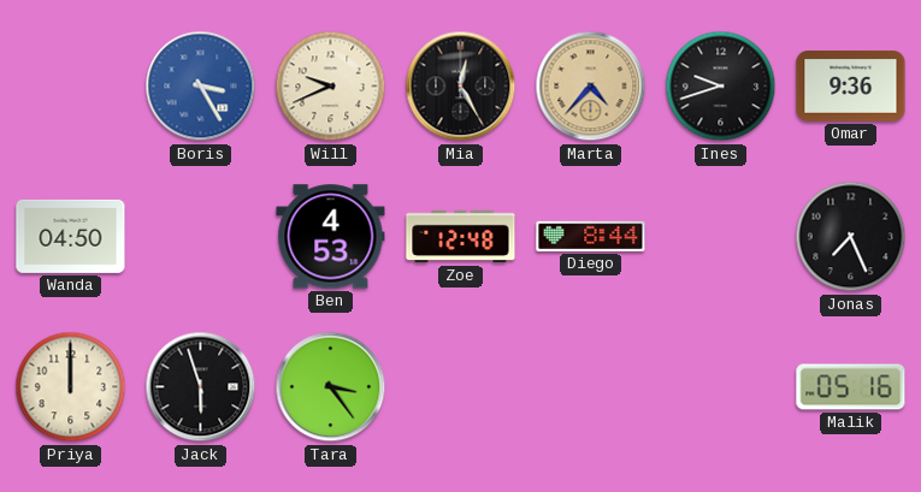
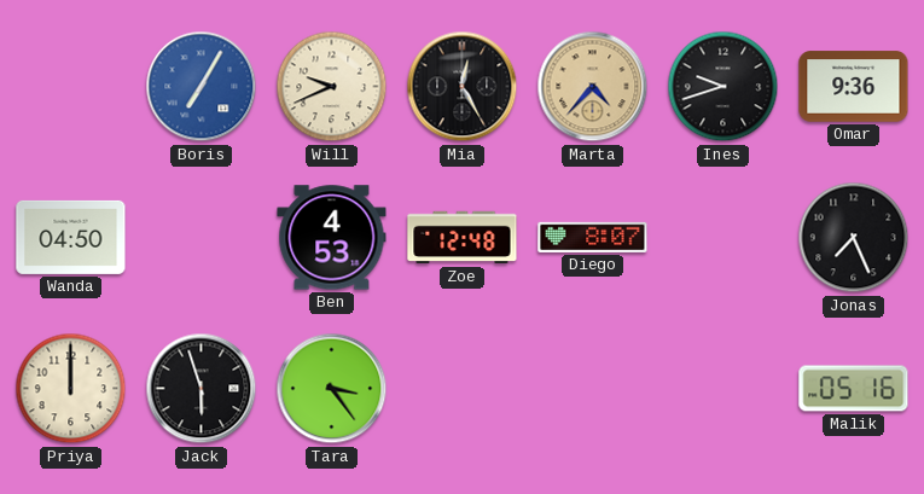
Boris: 3:25 -> 7:05
Diego: 8:44 -> 8:07
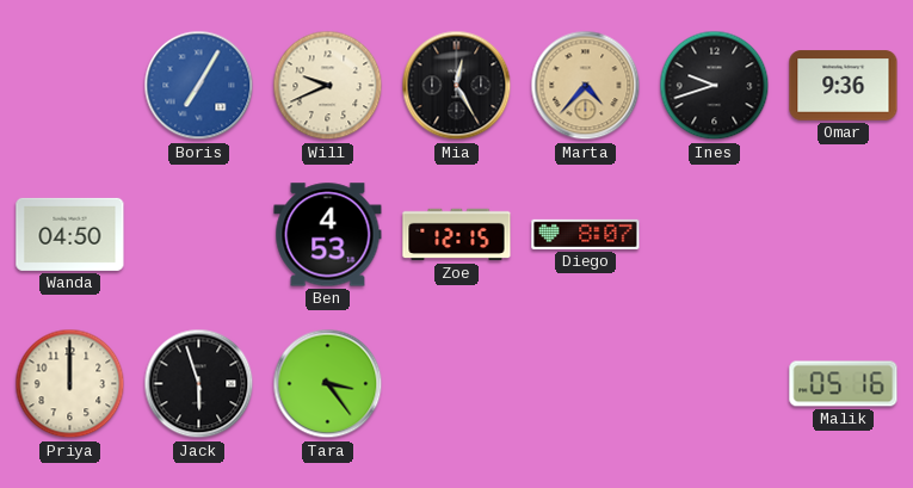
Zoe: 12:48 -> 12:15
Jonas: 7:26 -> none
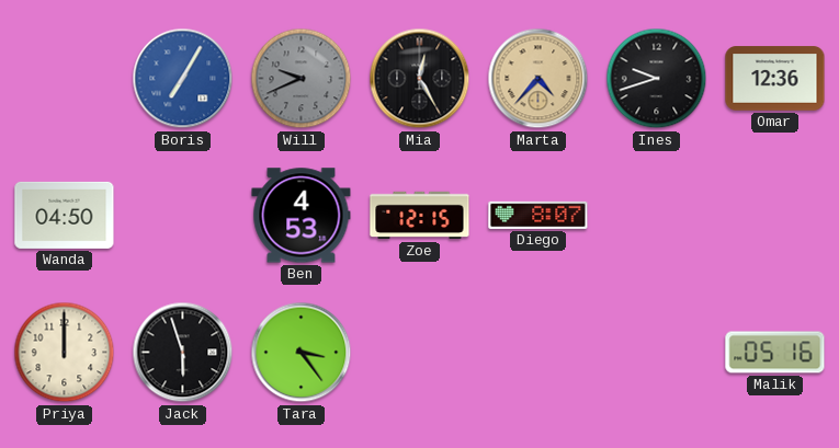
Will dial: cream -> grey
Omar: 9:36 -> 12:36
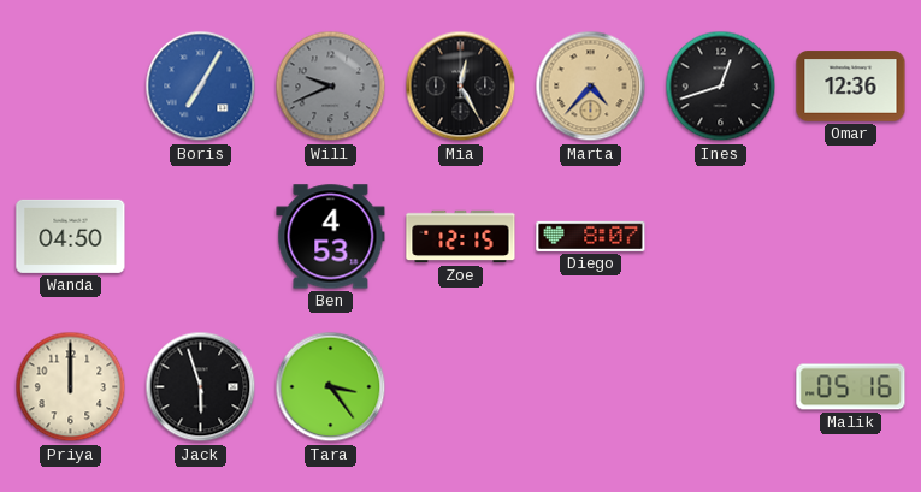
Ines: 9:42 -> 12:42
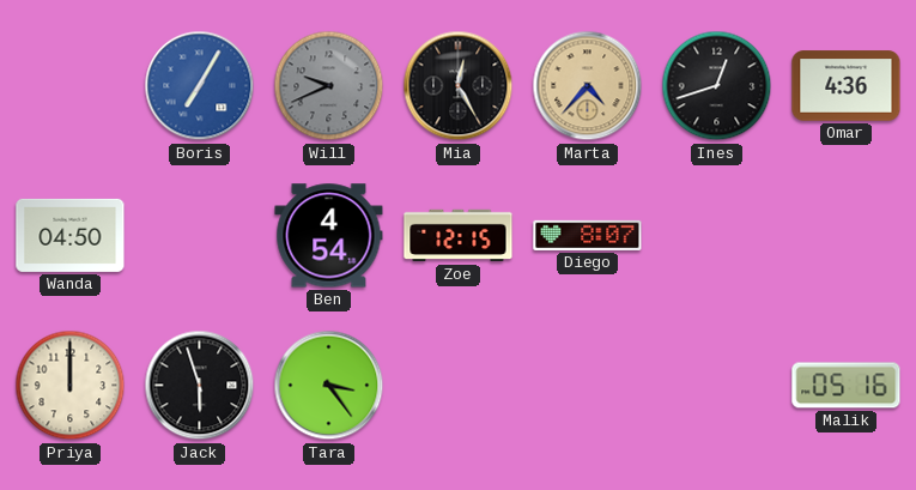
Omar: 12:36 -> 4:36
Ben: 4:53 -> 4:54
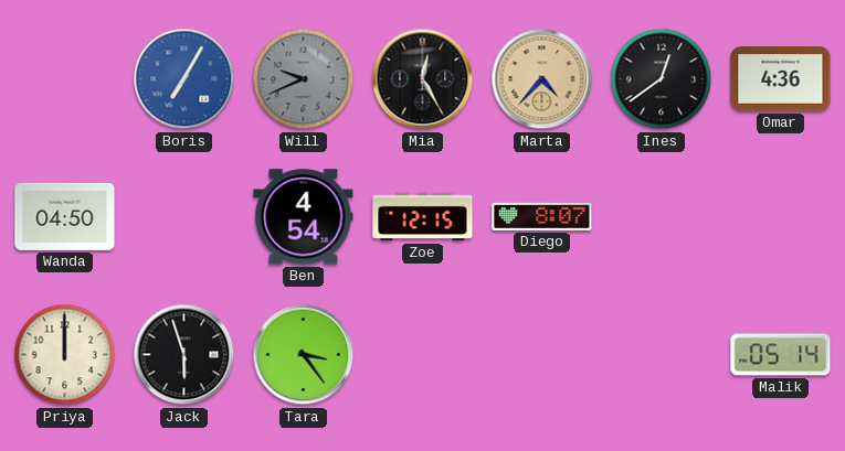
Ines: 12:42 -> 12:39
Malik: 05:16 -> 05:14
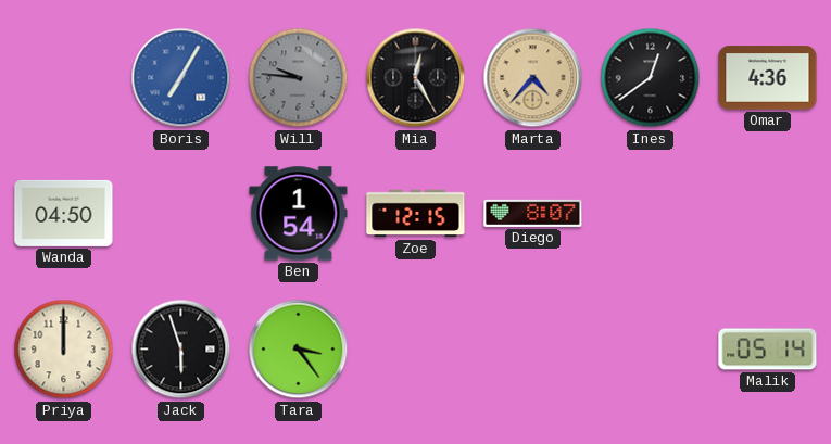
Will: 9:41 -> 9:46
Ben: 4:54 -> 1:54
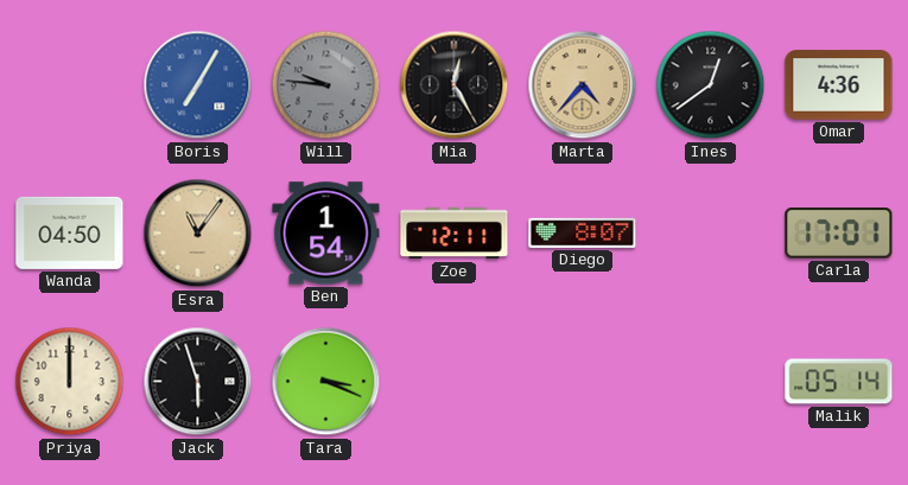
Esra: none -> 11:06
Zoe: 12:15 -> 12:11
Carla: none -> 17:01
Tara: 3:24 -> 3:19
